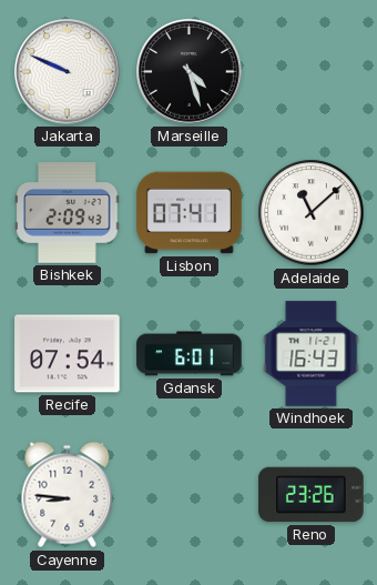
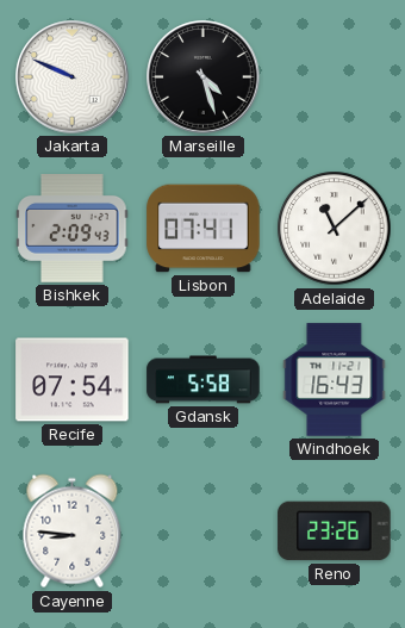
Gdansk: 6:01 -> 5:58
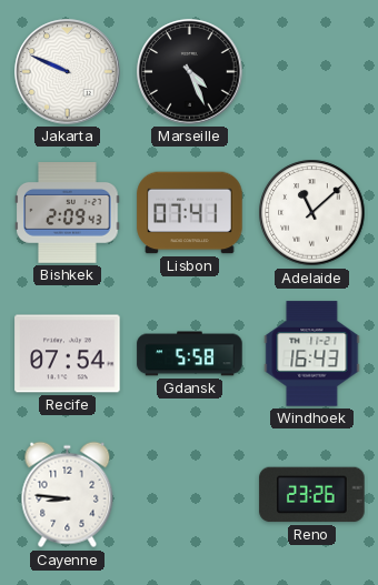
Marseille: 4:27 -> 4:26
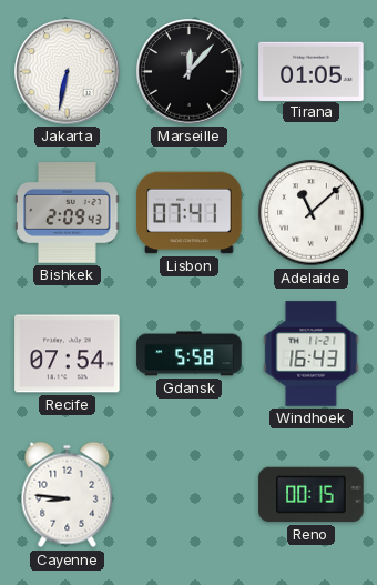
Jakarta: 9:49 -> 6:32
Marseille: 4:26 -> 12:07
Tirana: none -> 01:05
Reno: 23:26 -> 00:15
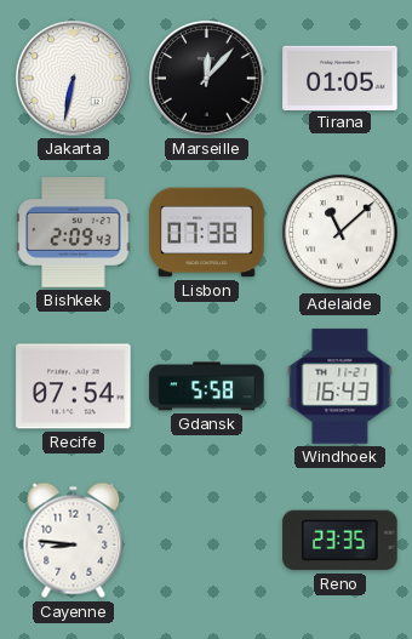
Lisbon: 07:41 -> 07:38
Reno: 00:15 -> 23:35
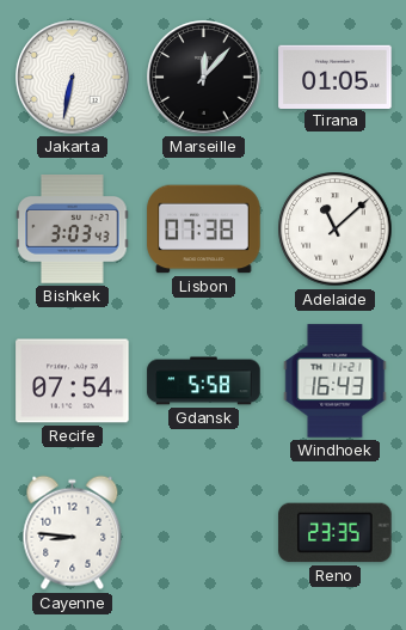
Bishkek: 2:09 -> 3:03
